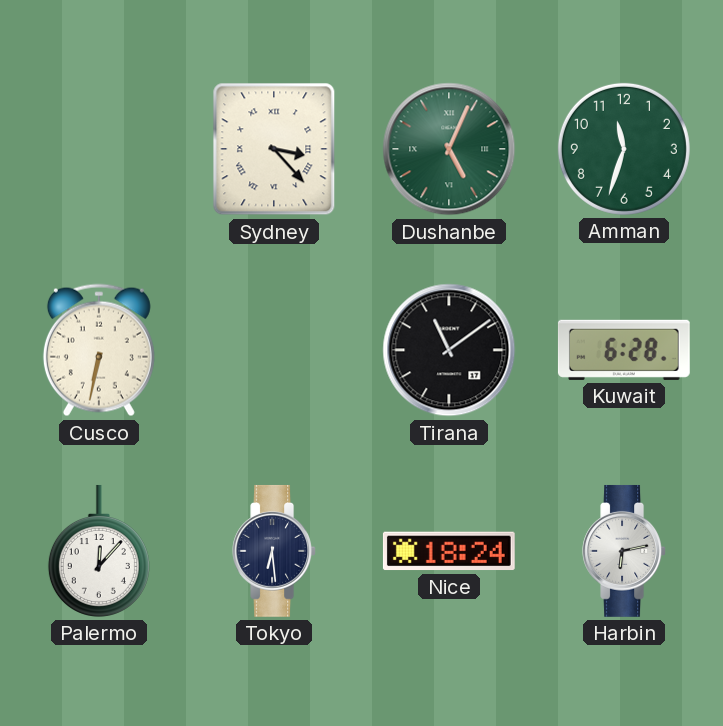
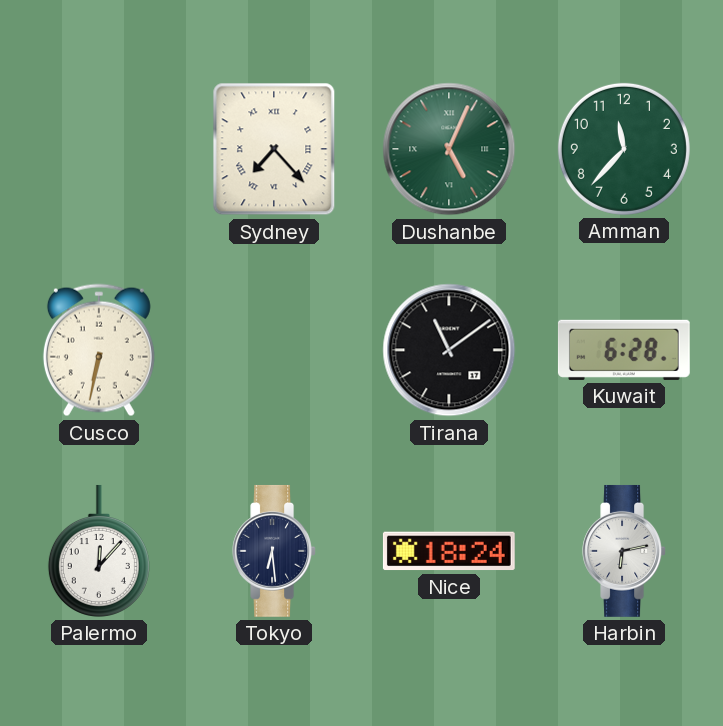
Sydney: 3:23 -> 7:23
Amman: 11:33 -> 11:37
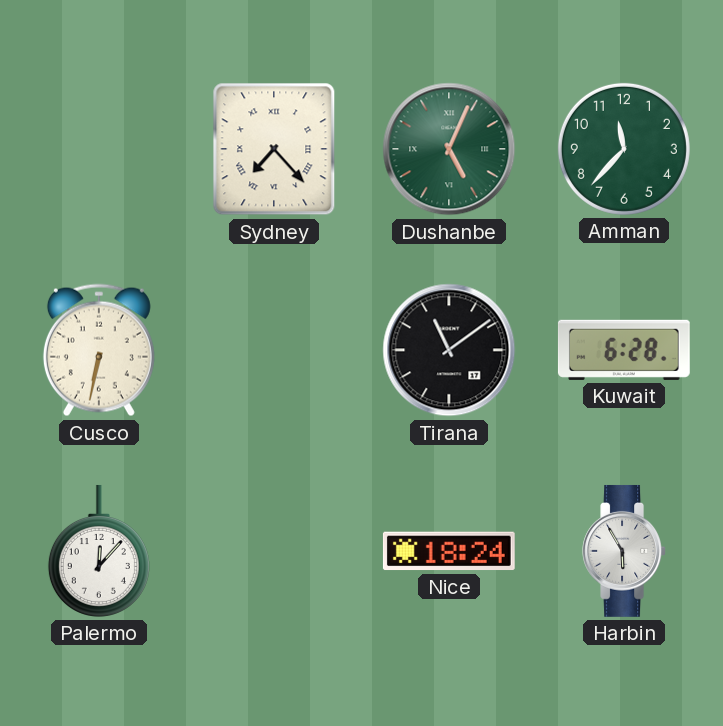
Tokyo: 6:29 -> none
Harbin: 6:13 -> 5:55
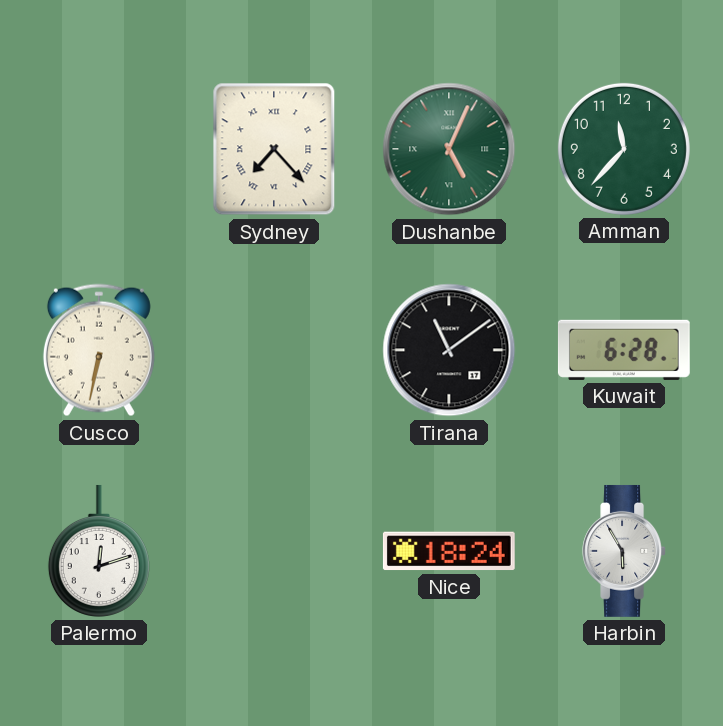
Palermo: 12:07 -> 12:12
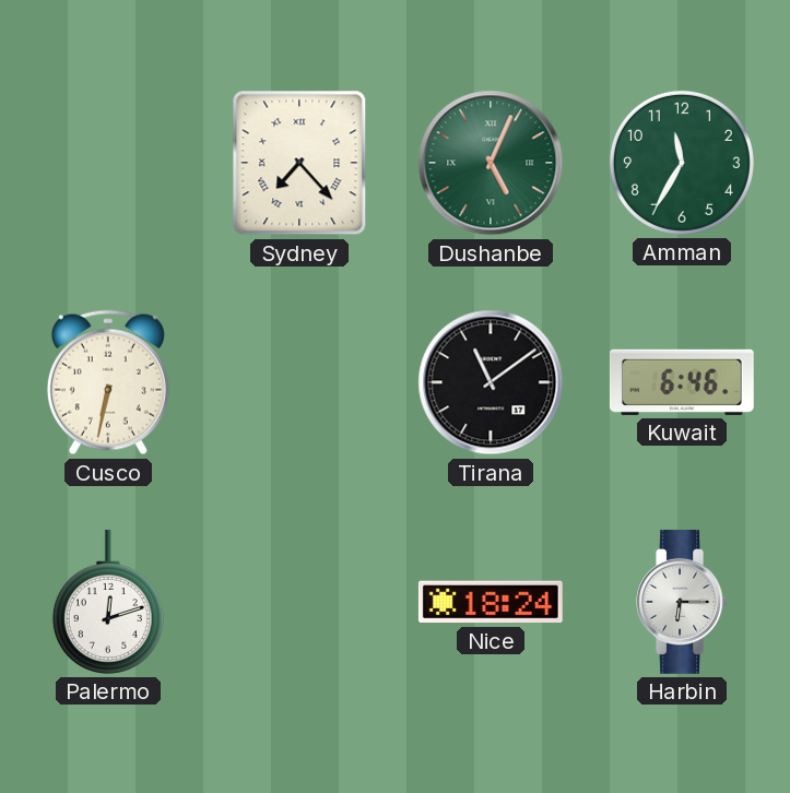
Amman: 11:37 -> 11:35
Kuwait: 6:28 -> 6:46
Harbin: 5:55 -> 6:15
